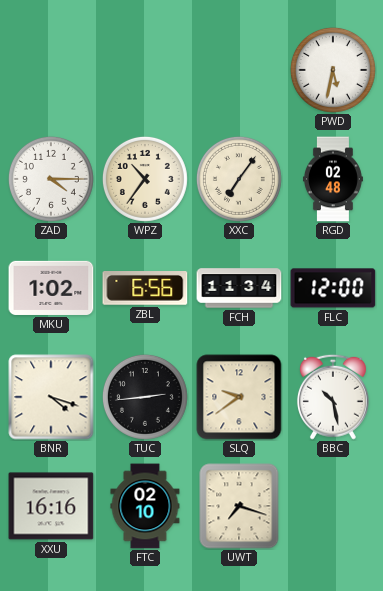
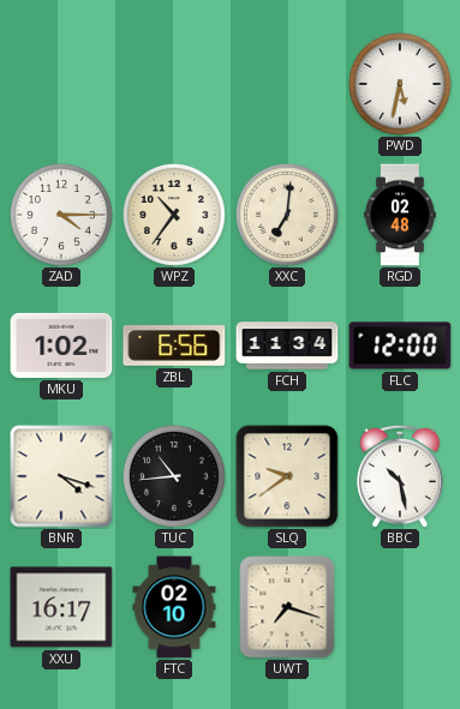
XXC: 7:06 -> 7:01
TUC: 2:44 -> 10:44
XXU: 16:16 -> 16:17
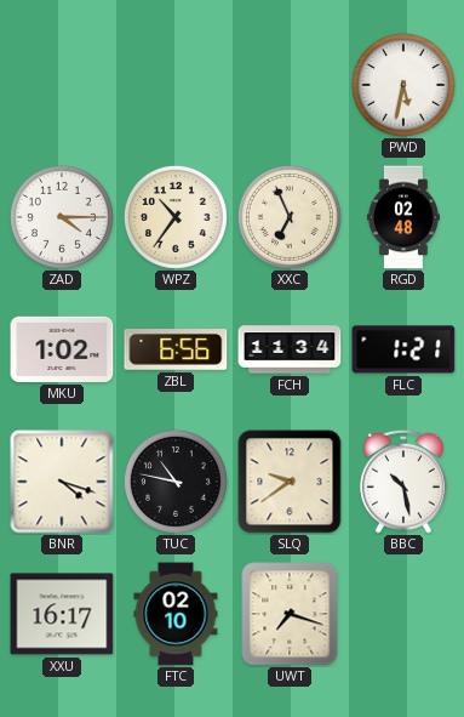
XXC: 7:01 -> 6:56
FLC: 12:00 -> 1:21
TUC: 10:44 -> 10:47
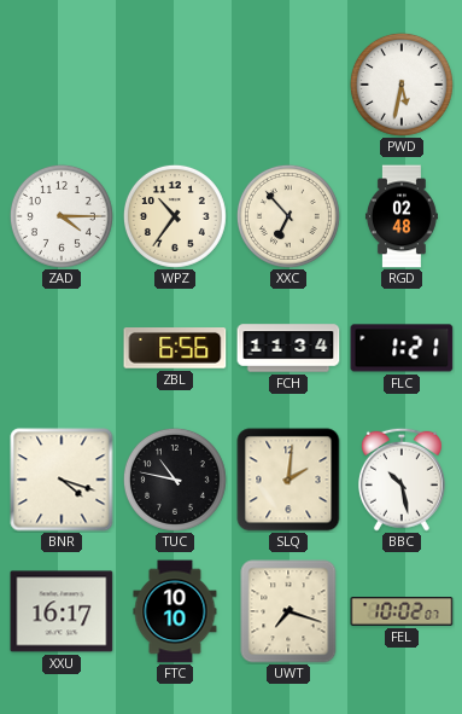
XXC: 6:56 -> 6:53
MKU: 1:02 -> none
SLQ: 9:39 -> 2:01
FTC: 02:10 -> 10:10
FEL: none -> 10:02
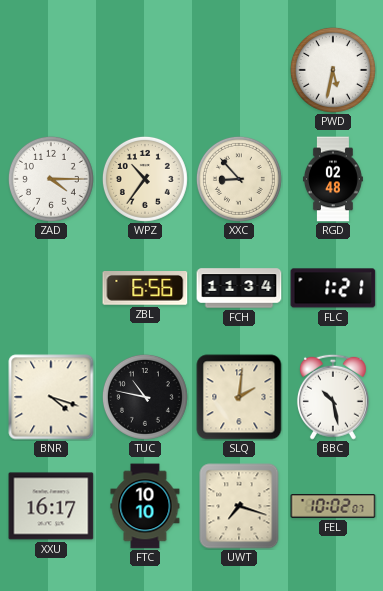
XXC: 6:53 -> 8:53
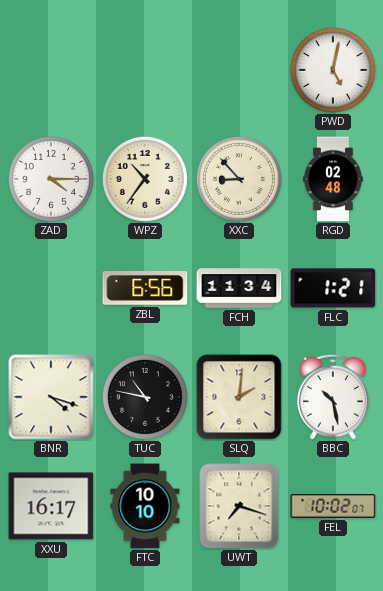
PWD: 5:32 -> 5:02
